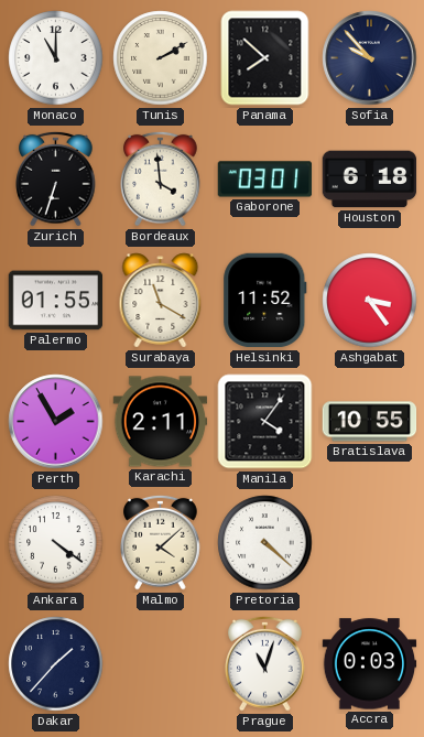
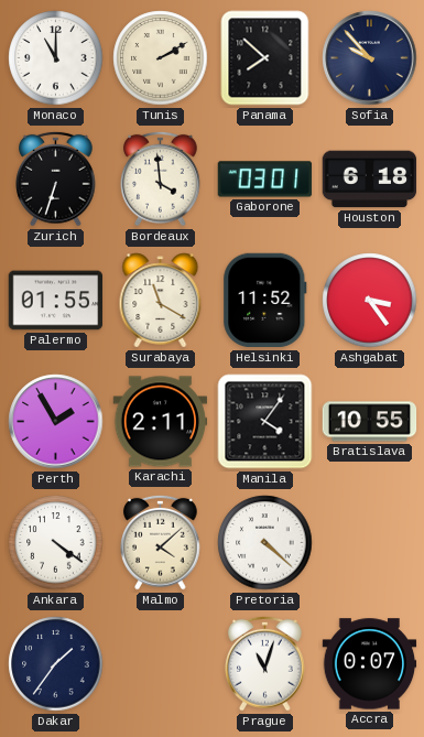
Dakar: 1:37 -> 1:36
Accra: 0:03 -> 0:07
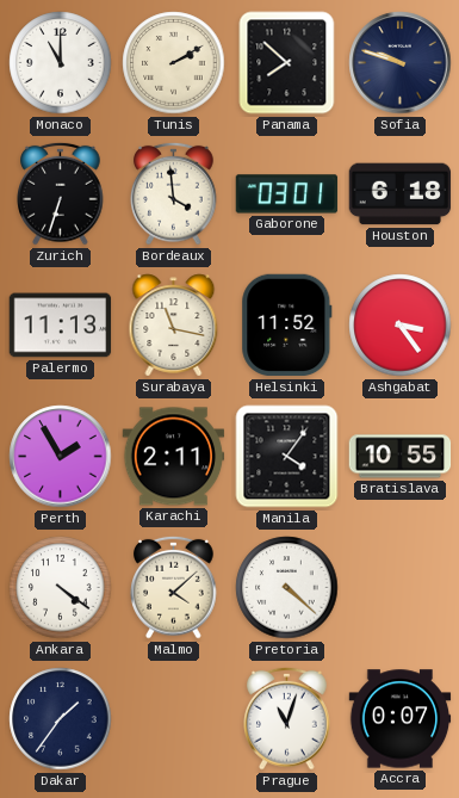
Sofia: 9:53 -> 9:48
Palermo: 01:55 -> 11:13
Surabaya: 11:20 -> 11:17
